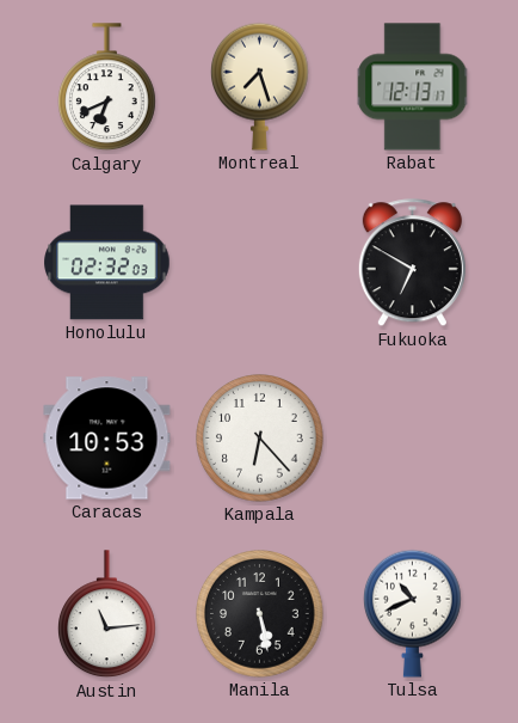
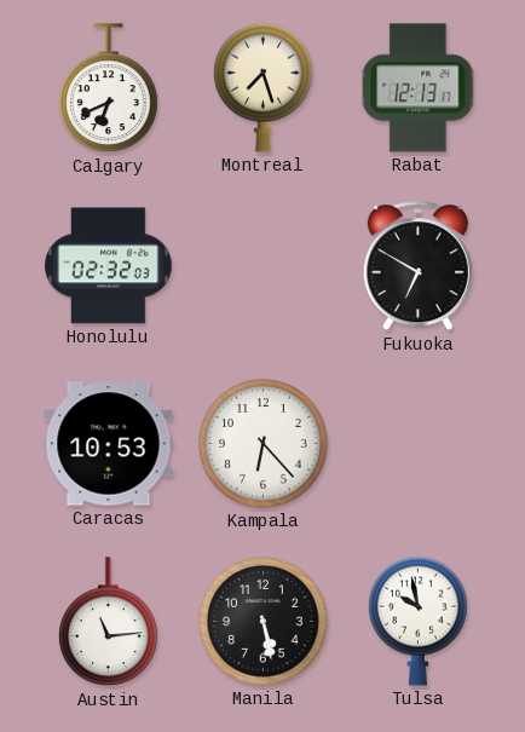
Tulsa: 10:41 -> 9:58
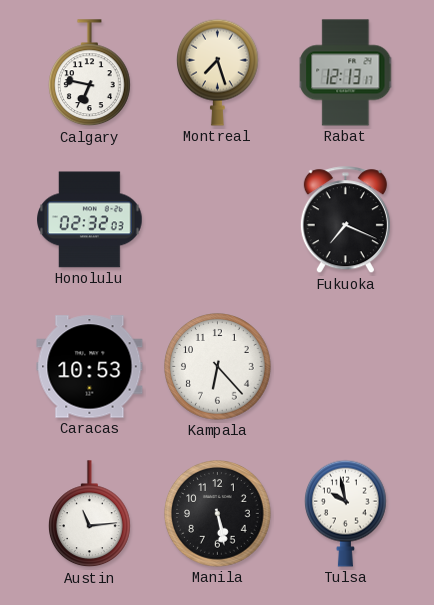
Calgary: 6:41 -> 6:47
Fukuoka: 6:50 -> 7:19
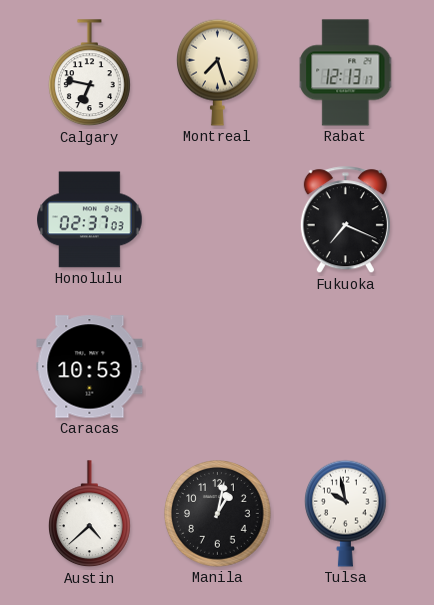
Honolulu: 02:32 -> 02:37
Kampala: 6:23 -> none
Austin: 11:14 -> 4:38
Manila: 5:28 -> 1:02
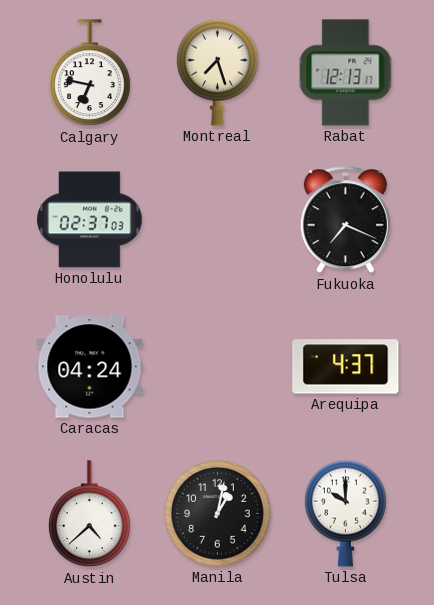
Caracas: 10:53 -> 04:24
Arequipa: none -> 4:37
Tulsa: 9:58 -> 10:00
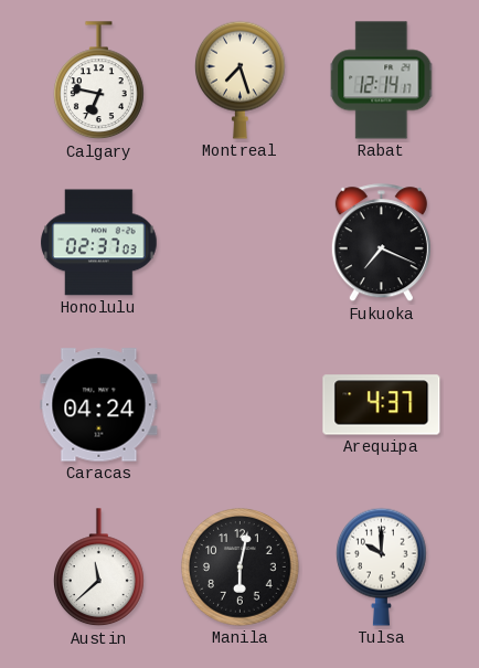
Rabat: 12:13 -> 12:14
Austin: 4:38 -> 11:38
Manila: 1:02 -> 6:02
